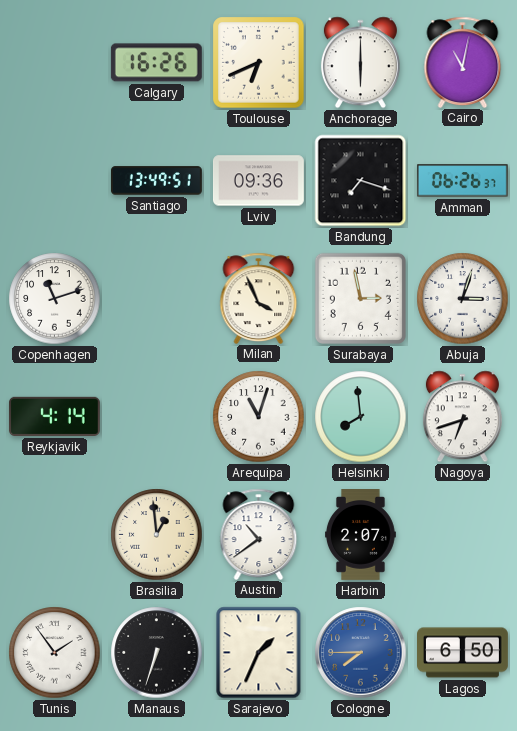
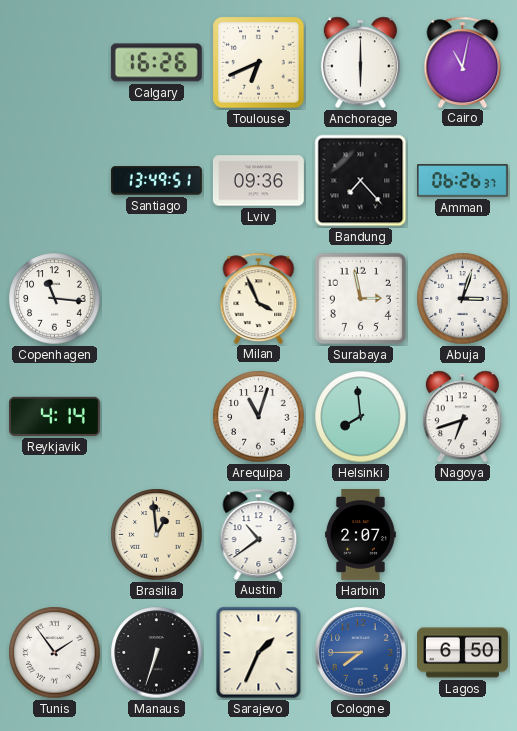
Bandung: 7:18 -> 7:23
Copenhagen: 11:12 -> 11:16
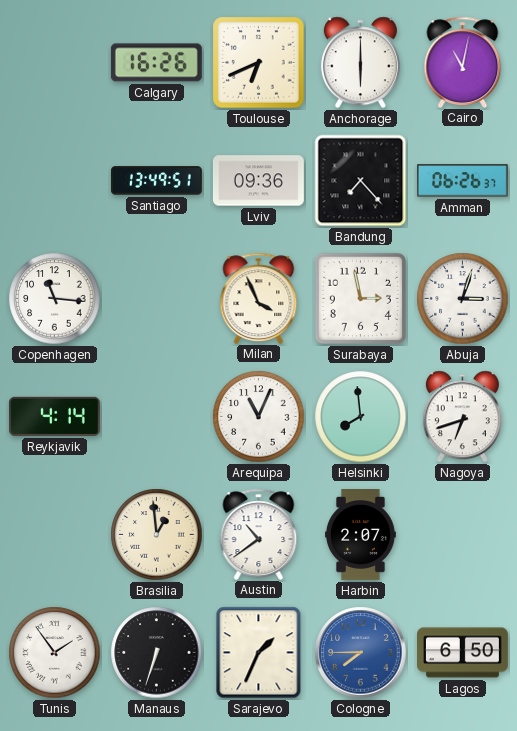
Arequipa: 11:03 -> 11:04
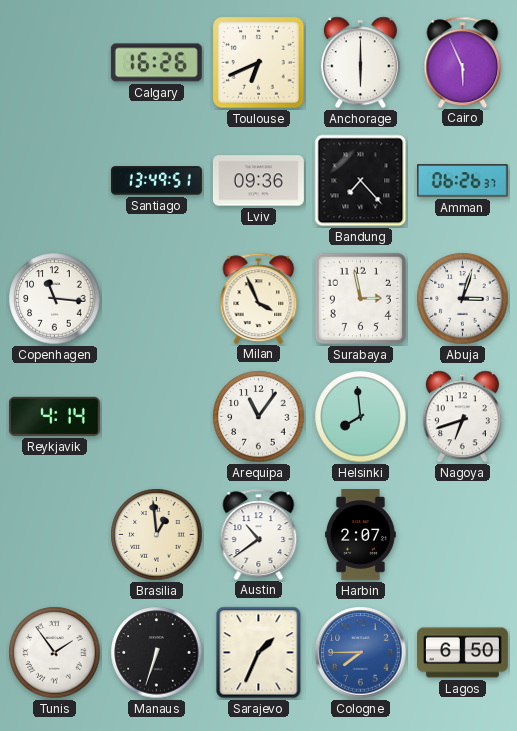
Cairo: 11:02 -> 5:56
Arequipa: 11:04 -> 11:06
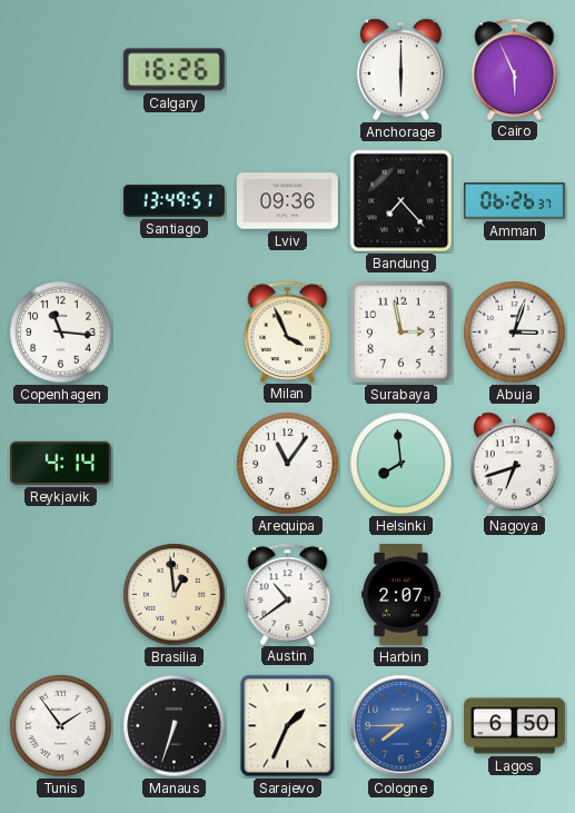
Toulouse: 6:41 -> none
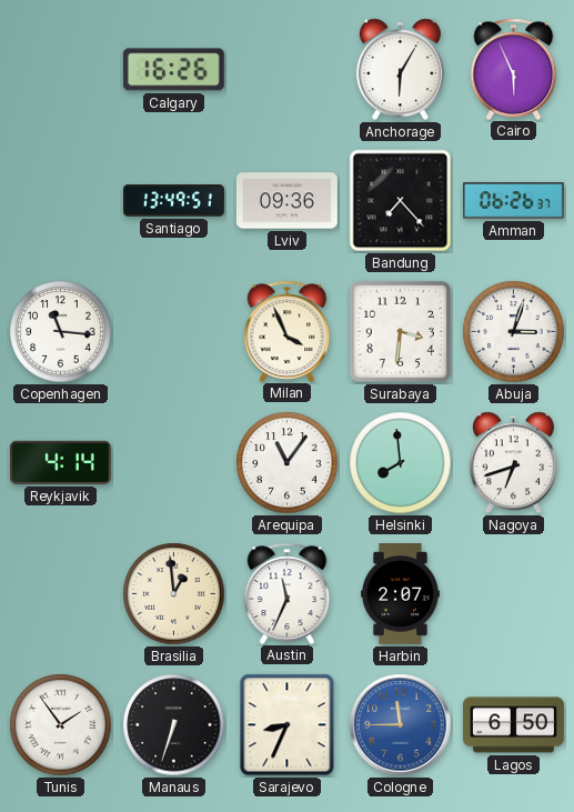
Anchorage: 6:00 -> 6:05
Surabaya: 2:58 -> 3:31
Austin: 10:39 -> 11:34
Sarajevo: 1:34 -> 8:34
Cologne: 7:45 -> 11:45
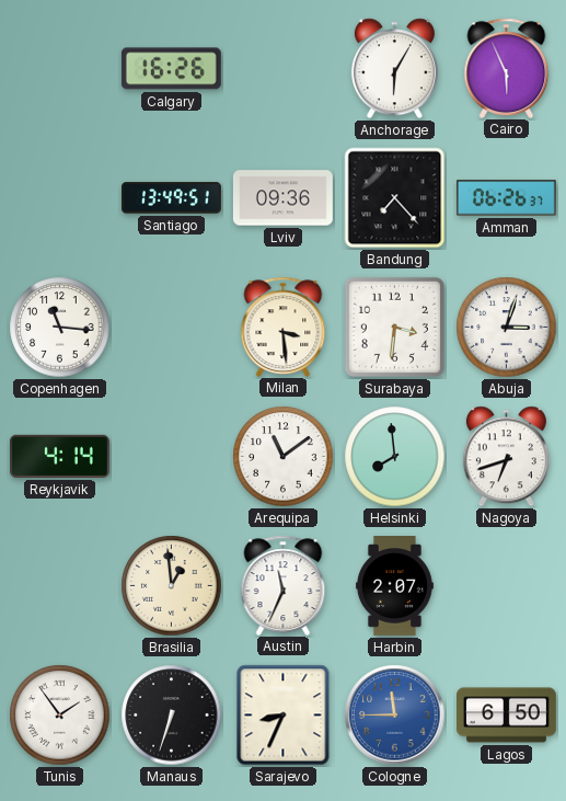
Milan: 3:56 -> 3:29
Arequipa: 11:06 -> 11:09
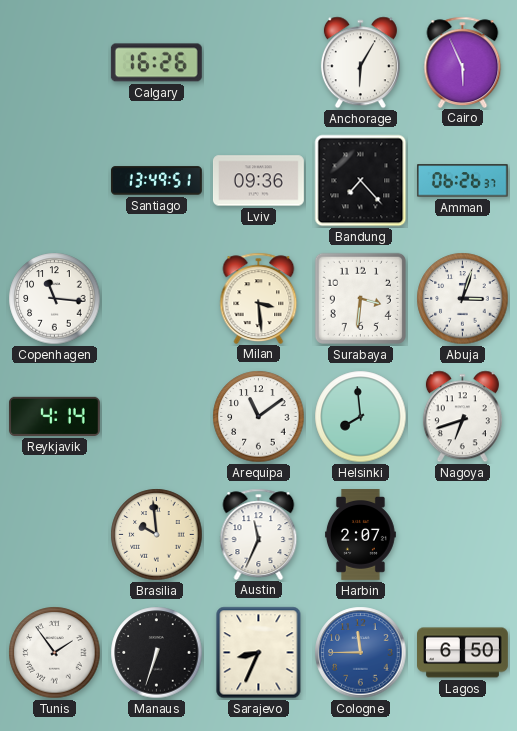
Brasilia: 12:59 -> 9:59
